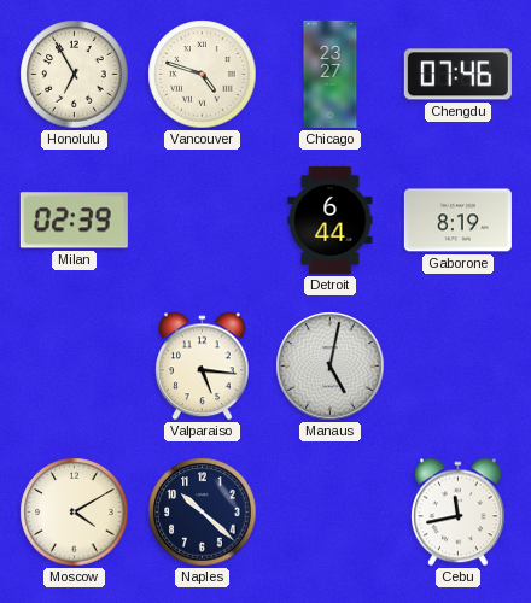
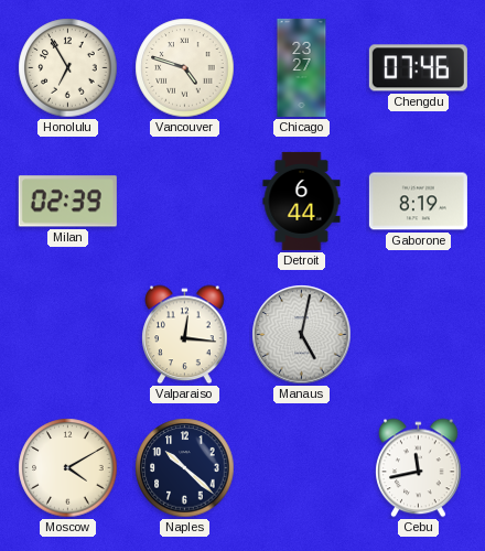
Valparaiso: 5:16 -> 12:16
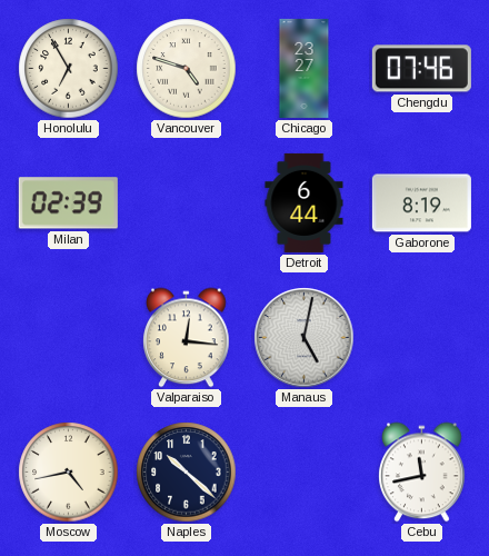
Moscow: 4:10 -> 4:43
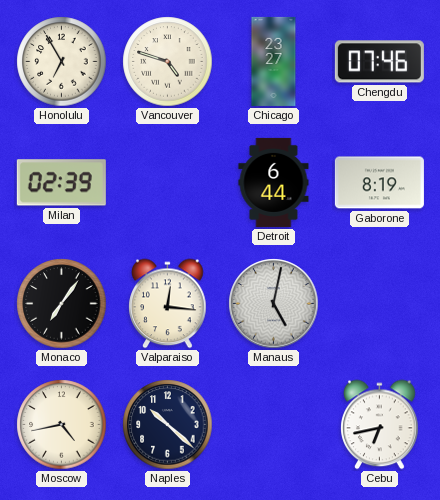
Monaco: none -> 7:06
Cebu: 11:43 -> 6:43
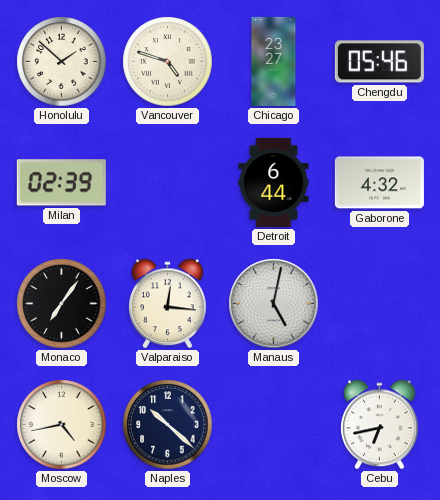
Honolulu: 6:55 -> 1:52
Chengdu: 07:46 -> 05:46
Gaborone: 8:19 -> 4:32
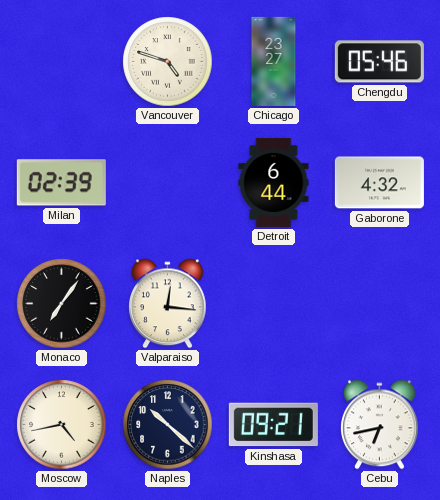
Honolulu: 1:52 -> none
Manaus: 5:02 -> none
Kinshasa: none -> 09:21
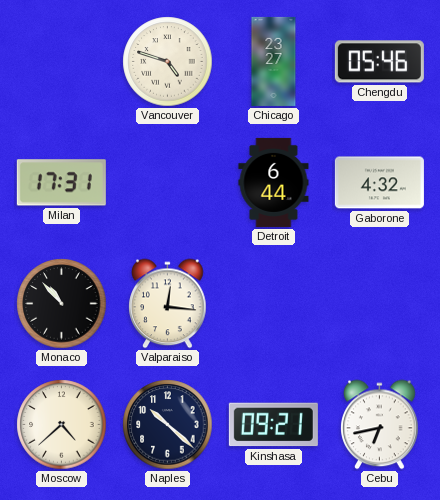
Milan: 02:39 -> 17:31
Monaco: 7:06 -> 10:53
Moscow: 4:43 -> 4:38
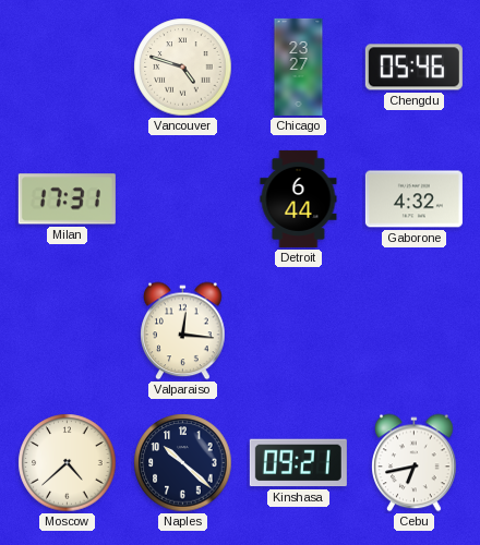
Monaco: 10:53 -> none
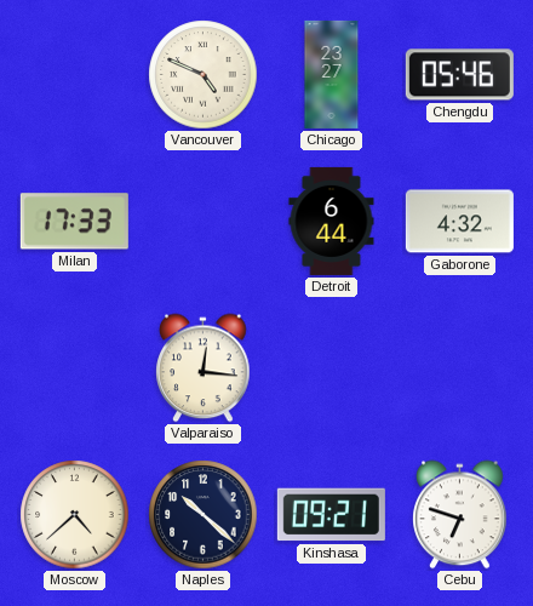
Vancouver: 4:48 -> 4:49
Milan: 17:31 -> 17:33
Cebu: 6:43 -> 6:48
